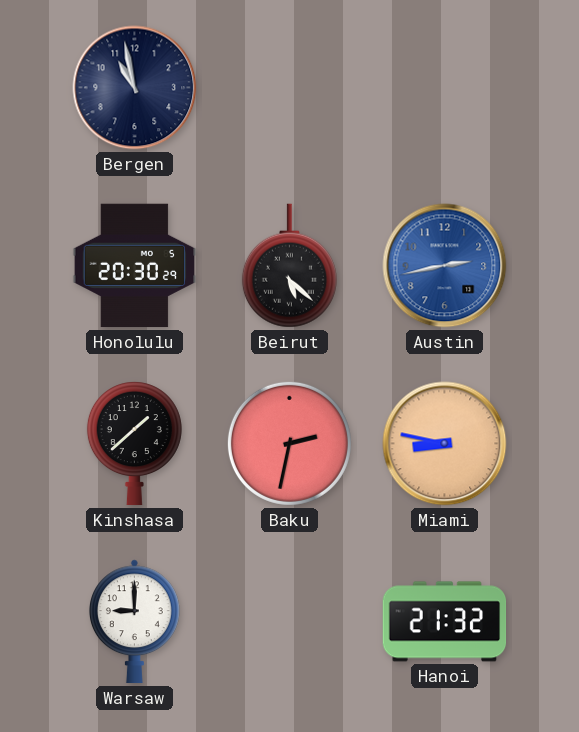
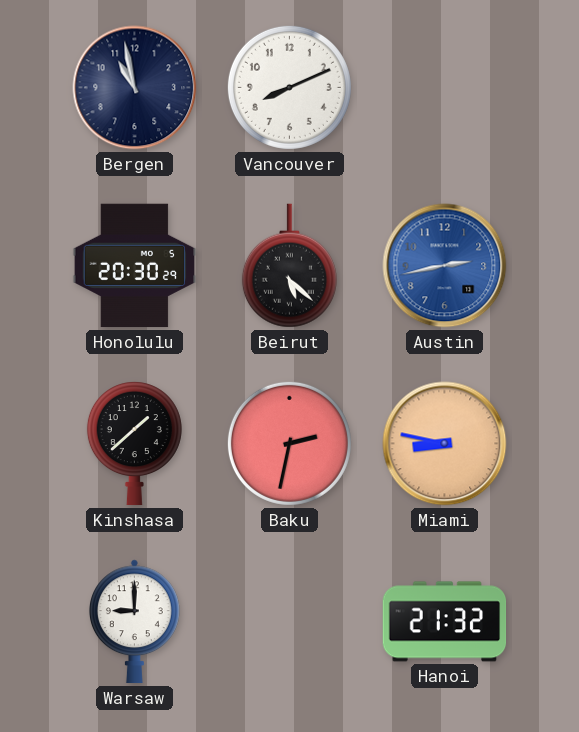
Vancouver: none -> 8:11
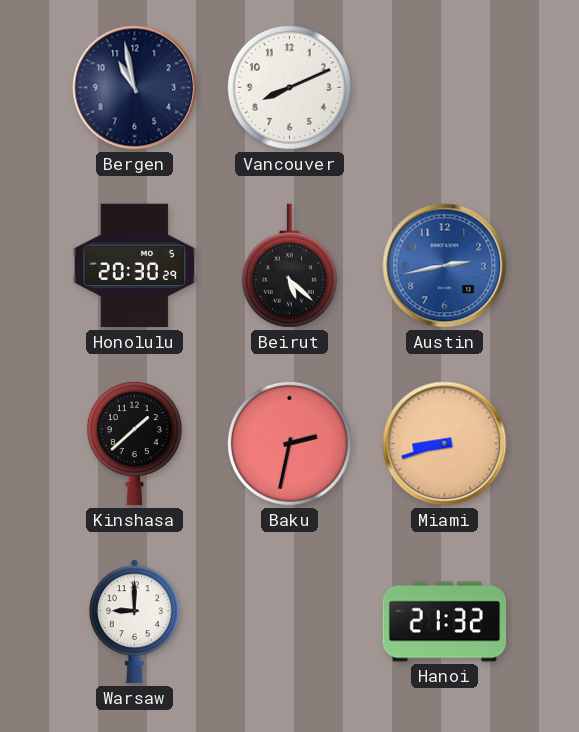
Miami: 8:47 -> 8:42
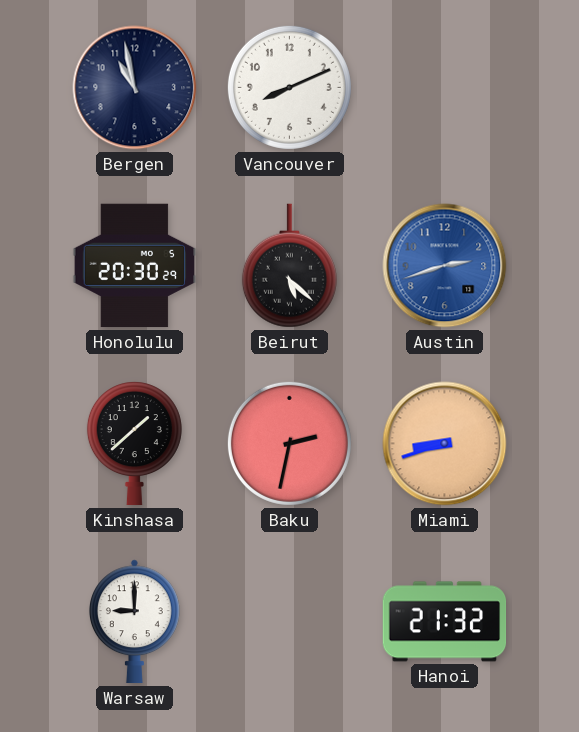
Austin: 2:43 -> 2:42
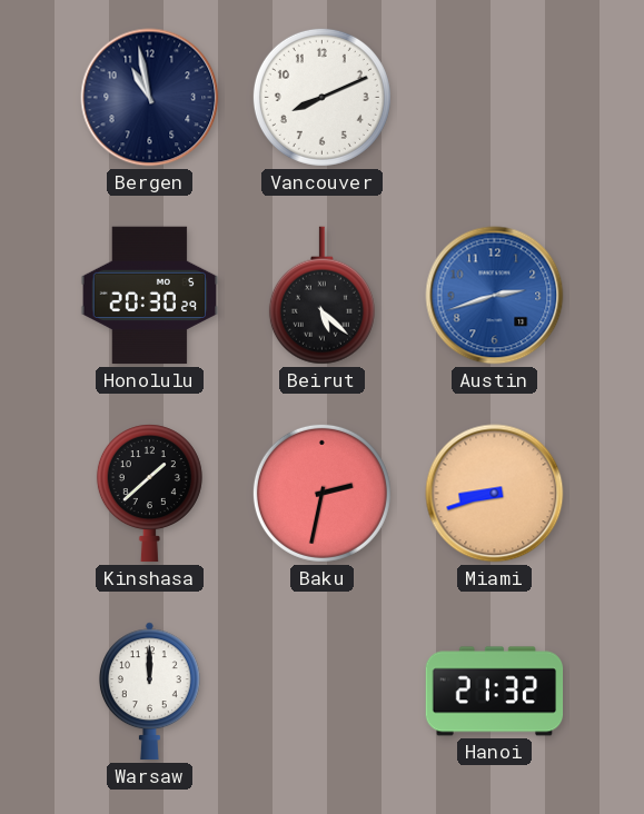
Warsaw: 9:00 -> 12:00
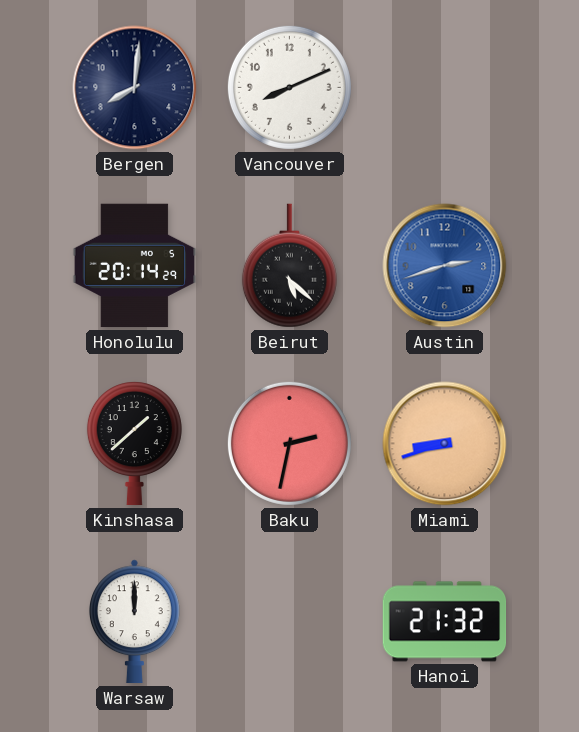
Bergen: 10:58 -> 8:01
Honolulu: 20:30 -> 20:14
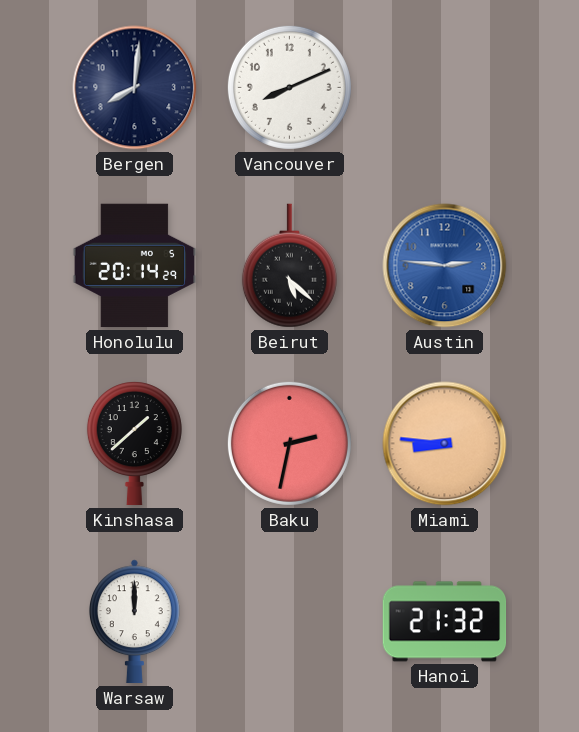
Austin: 2:42 -> 2:46
Miami: 8:42 -> 8:46
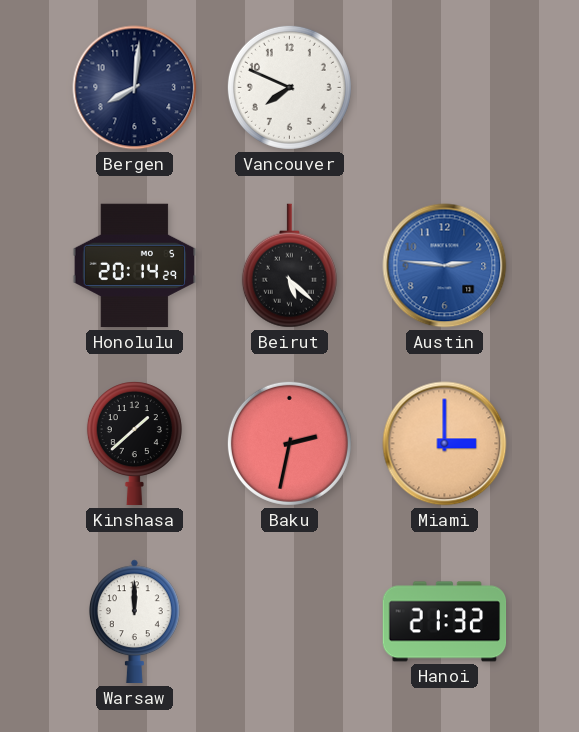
Vancouver: 8:11 -> 7:49
Miami: 8:46 -> 3:00
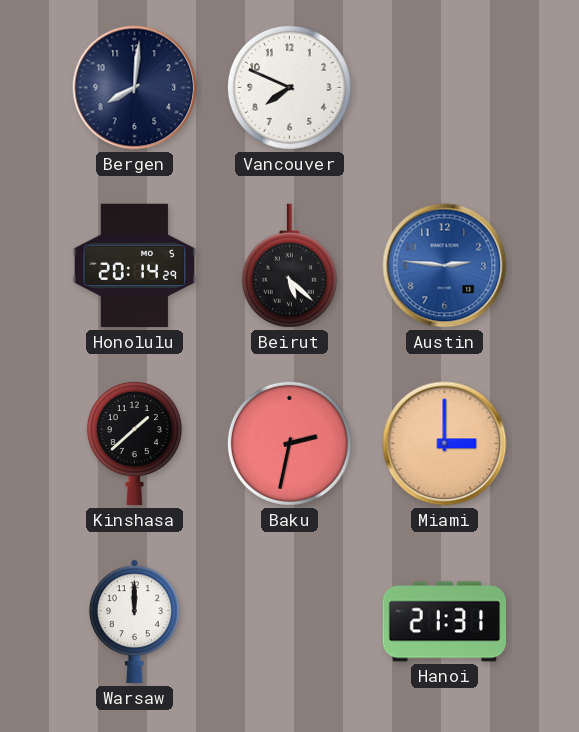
Hanoi: 21:32 -> 21:31
